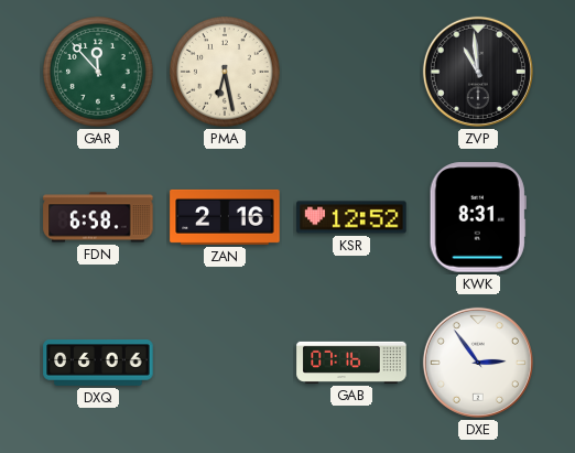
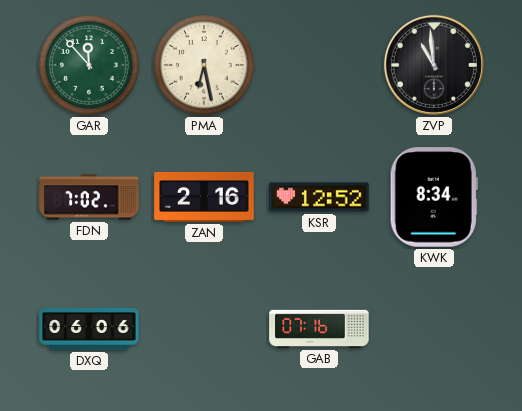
FDN: 6:58 -> 7:02
KWK: 8:31 -> 8:34
DXE: 2:54 -> none
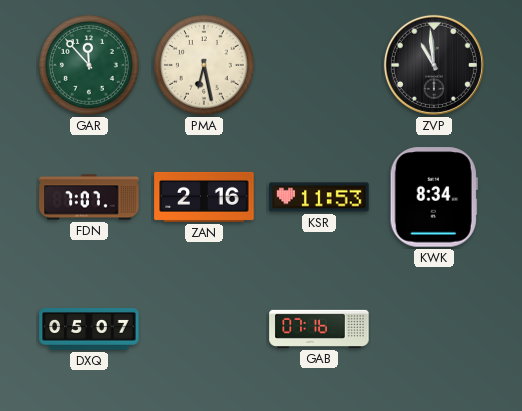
FDN: 7:02 -> 7:07
KSR: 12:52 -> 11:53
DXQ: 06:06 -> 05:07
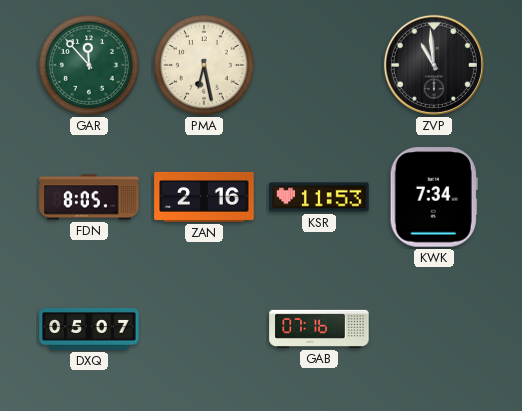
FDN: 7:07 -> 8:05
KWK: 8:34 -> 7:34
